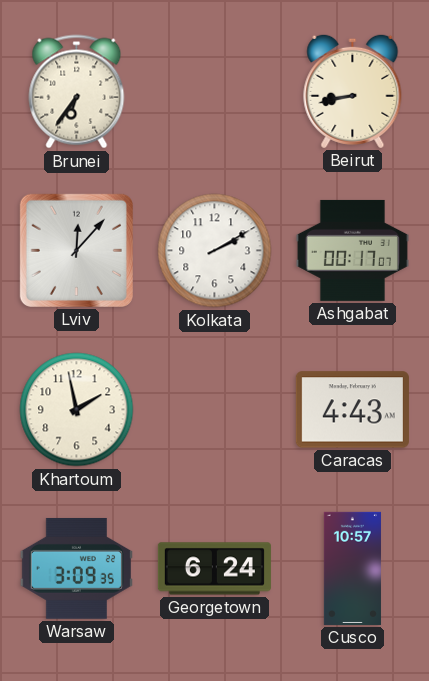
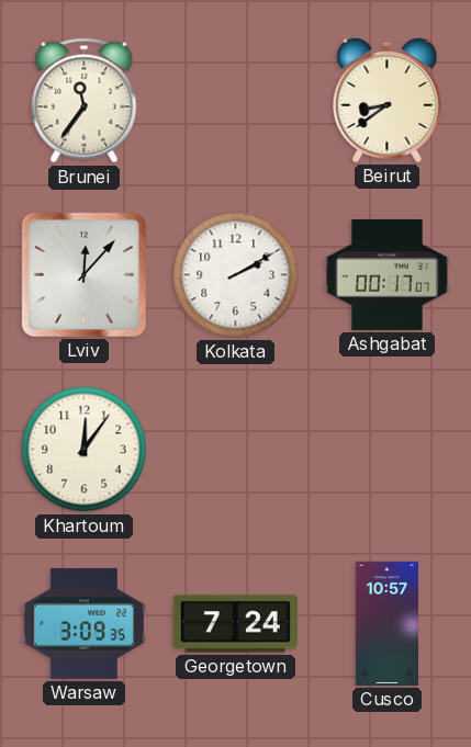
Brunei: 6:36 -> 11:36
Beirut: 8:43 -> 8:39
Khartoum: 1:58 -> 12:06
Caracas: 4:43 -> none
Georgetown: 6:24 -> 7:24
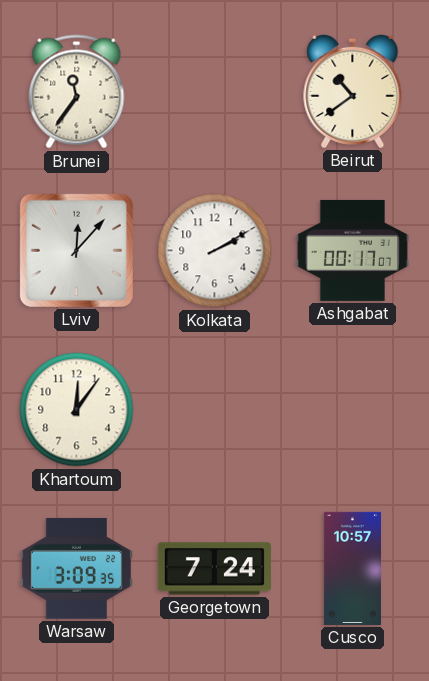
Beirut: 8:39 -> 10:39
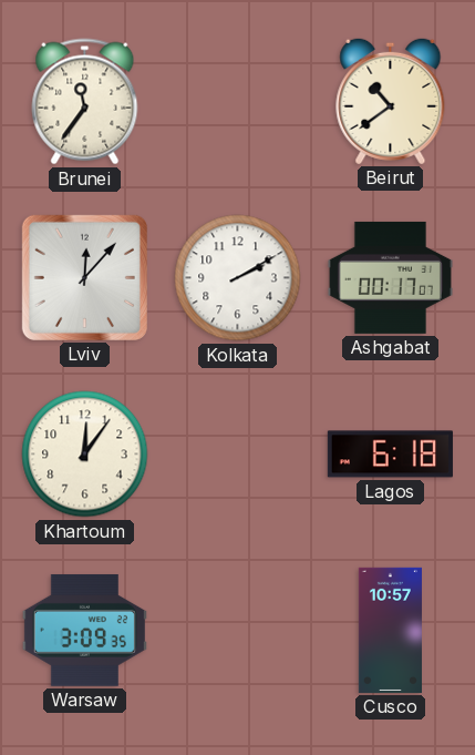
Lagos: none -> 6:18
Georgetown: 7:24 -> none
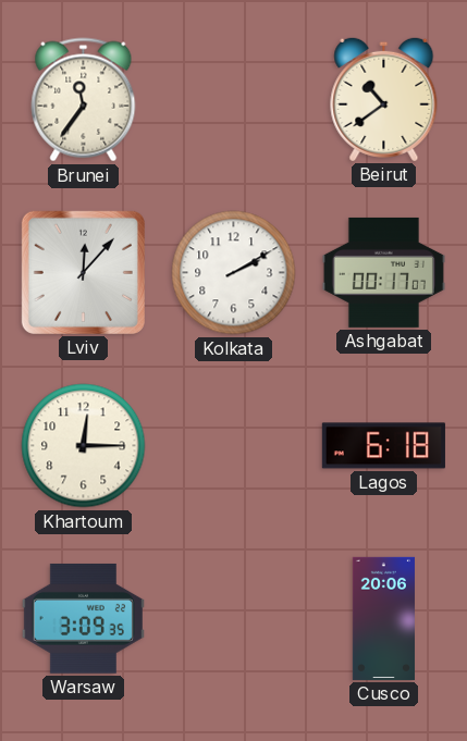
Khartoum: 12:06 -> 12:15
Cusco: 10:57 -> 20:06
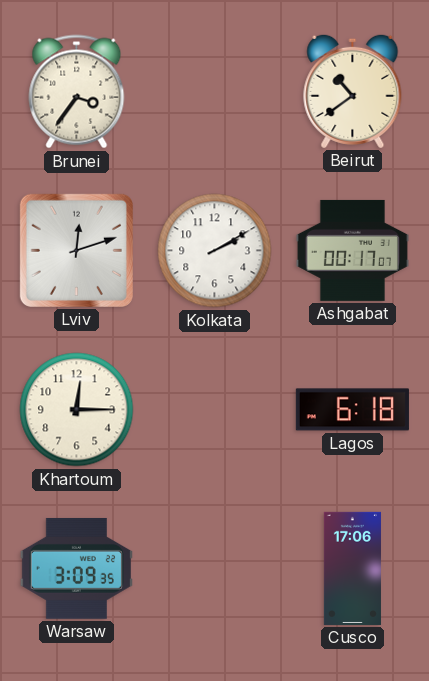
Brunei: 11:36 -> 3:36
Lviv: 12:07 -> 12:12
Cusco: 20:06 -> 17:06
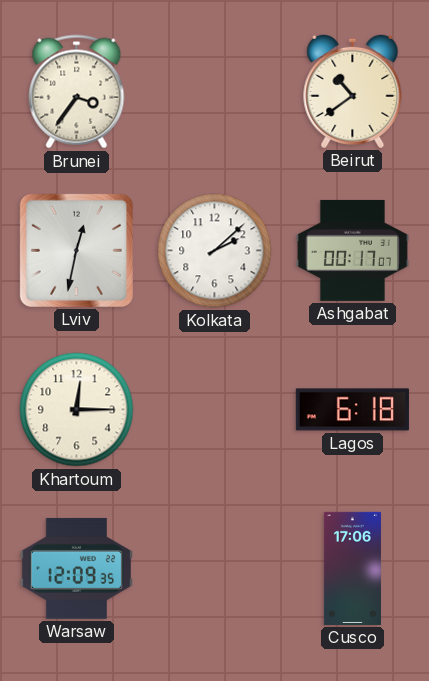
Lviv: 12:12 -> 12:32
Kolkata: 2:10 -> 2:08
Warsaw: 3:09 -> 12:09
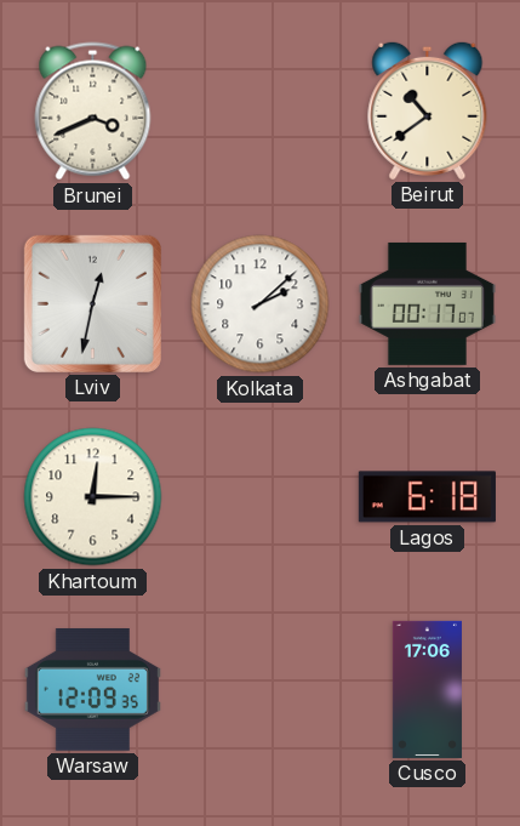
Brunei: 3:36 -> 3:41
